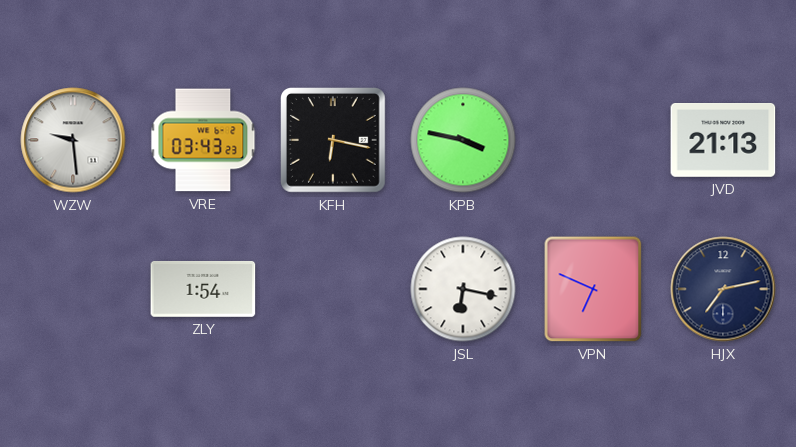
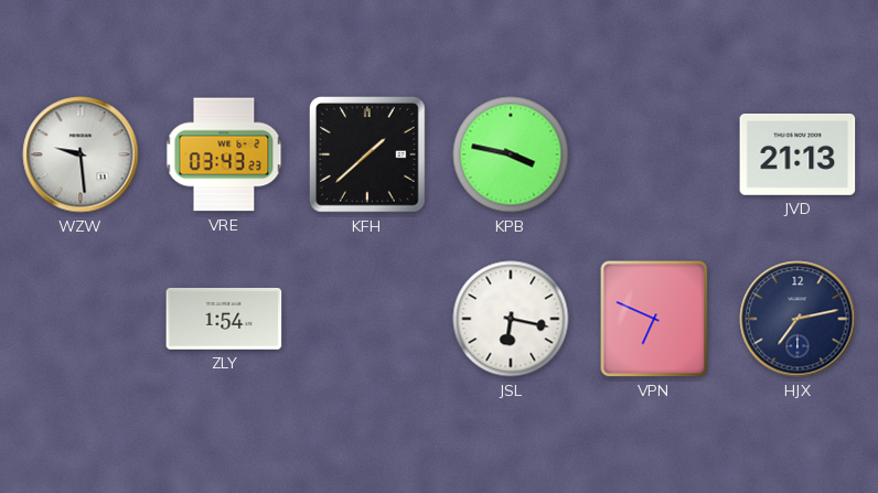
KFH: 6:17 -> 1:38
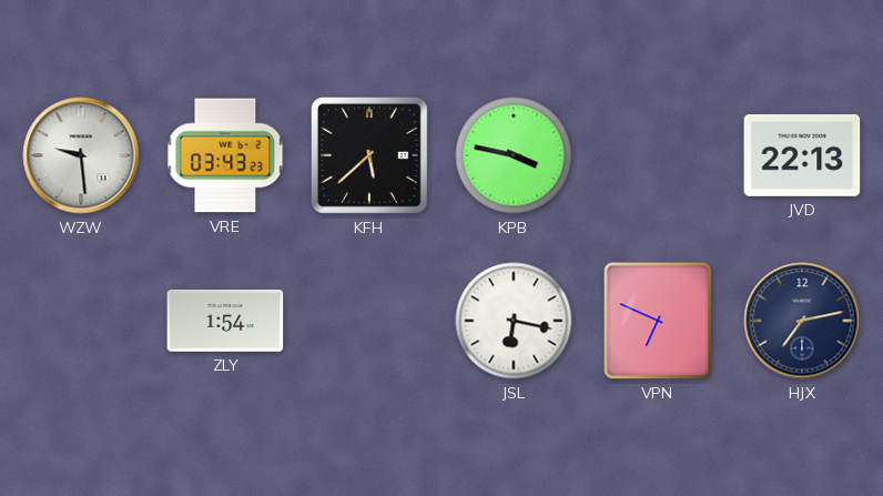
KFH: 1:38 -> 5:38
JVD: 21:13 -> 22:13
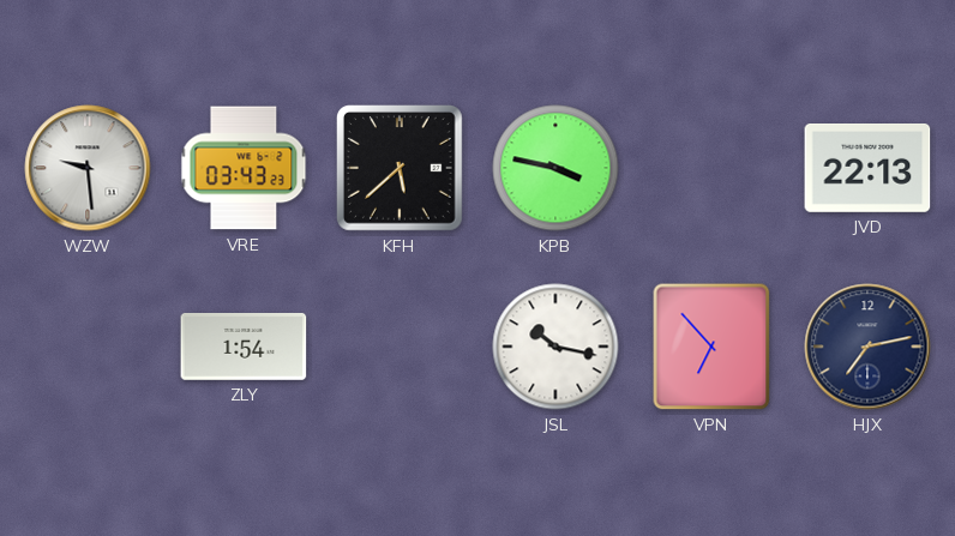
JSL: 6:17 -> 10:17
VPN: 6:49 -> 6:53
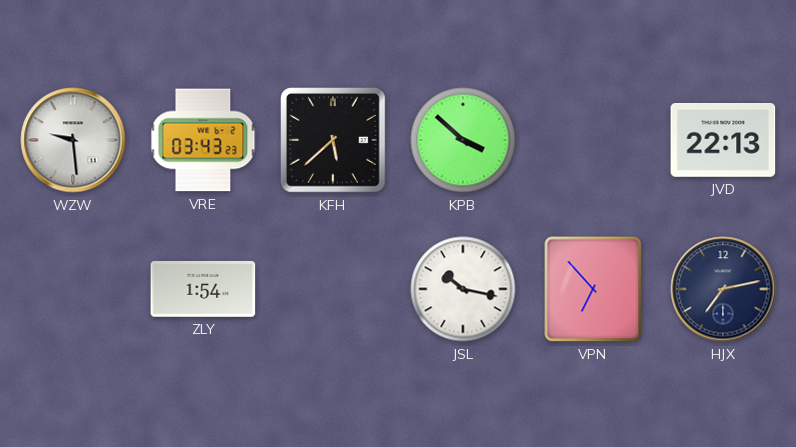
KPB: 3:47 -> 3:52
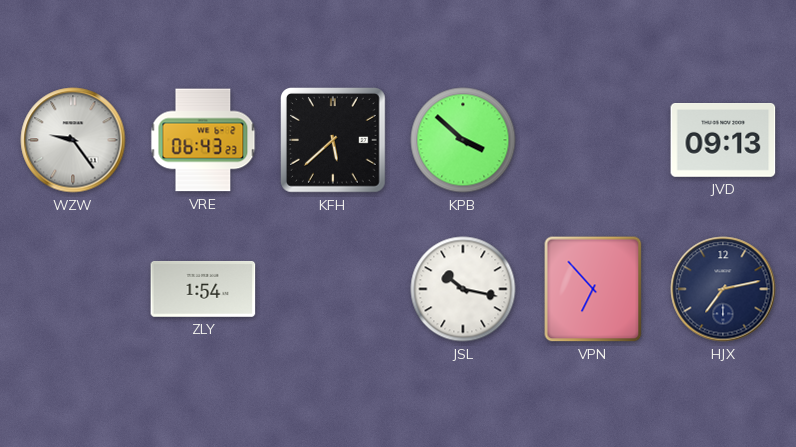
WZW: 9:29 -> 9:24
VRE: 03:43 -> 06:43
JVD: 22:13 -> 09:13
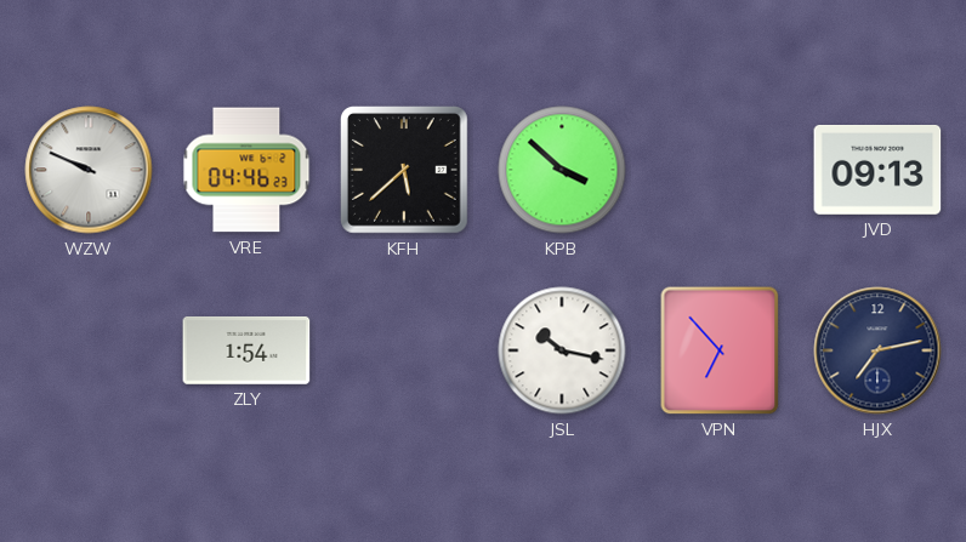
WZW: 9:24 -> 9:49
VRE: 06:43 -> 04:46
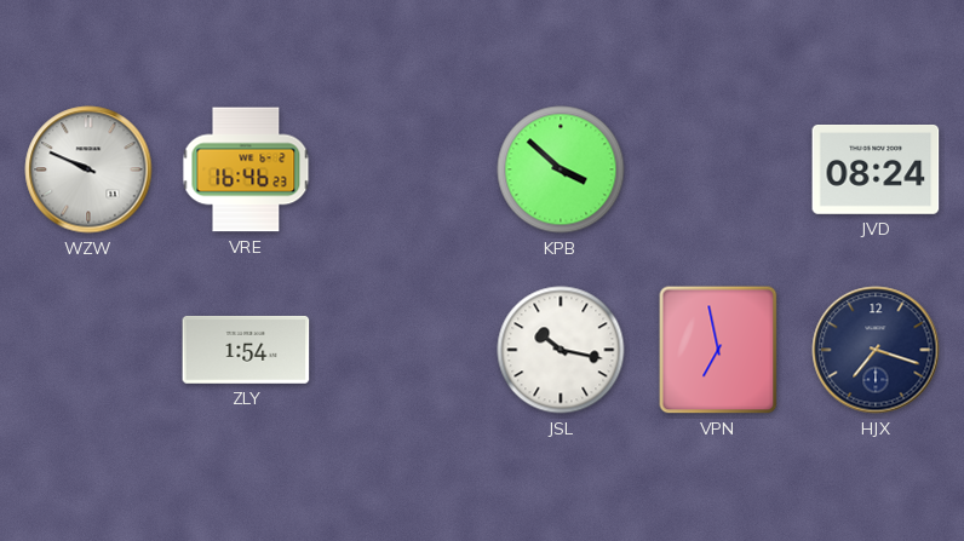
VRE: 04:46 -> 16:46
KFH: 5:38 -> none
JVD: 09:13 -> 08:24
VPN: 6:53 -> 6:58
HJX: 7:13 -> 7:18
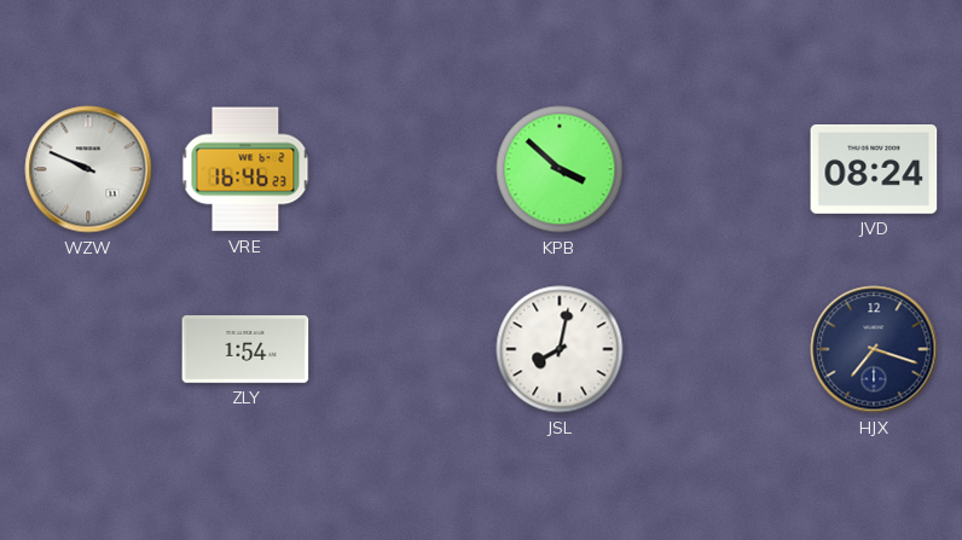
JSL: 10:17 -> 8:02
VPN: 6:58 -> none
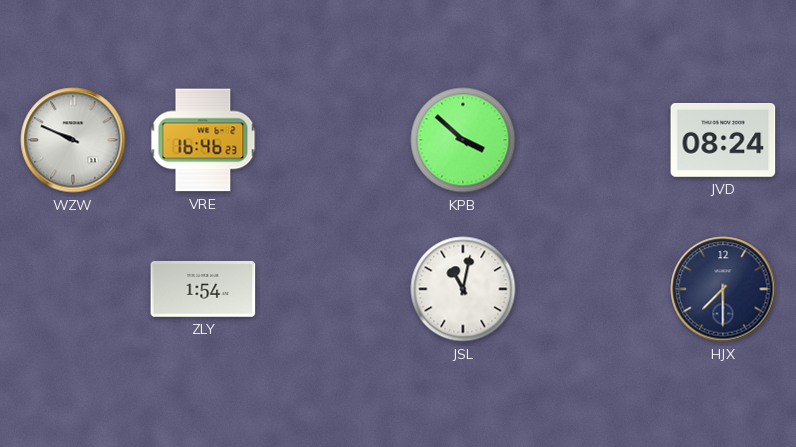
JSL: 8:02 -> 11:02
HJX: 7:18 -> 7:30
